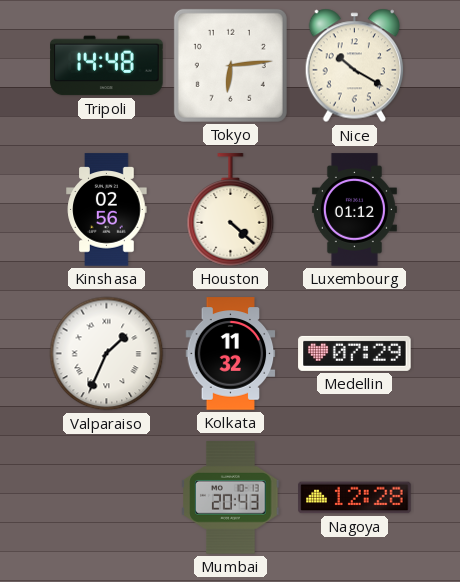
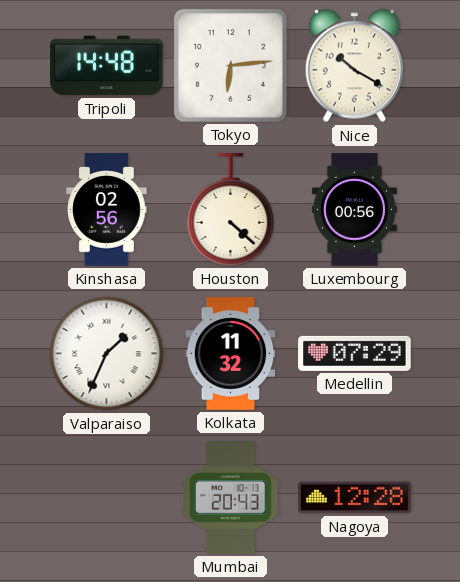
Luxembourg: 01:12 -> 00:56
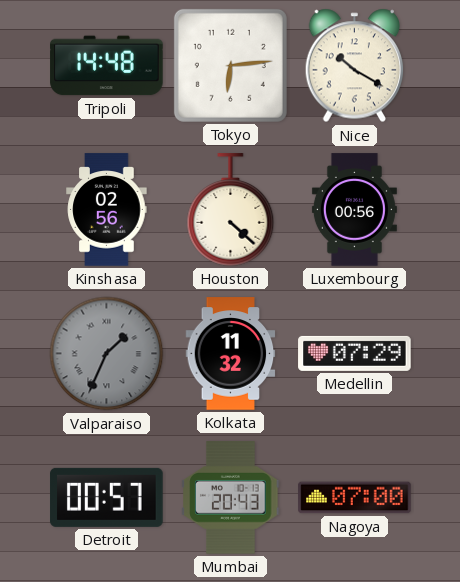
Valparaiso dial: white -> grey
Detroit: none -> 00:57
Nagoya: 12:28 -> 07:00
